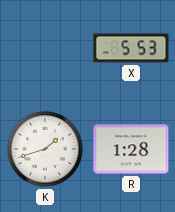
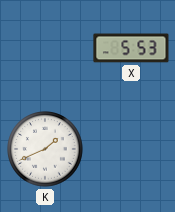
K: 1:42 -> 1:41
R: 1:28 -> none
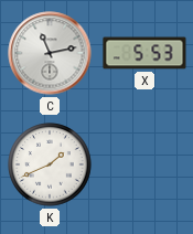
C: none -> 11:13
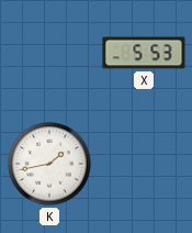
C: 11:13 -> none
K: 1:41 -> 1:43
